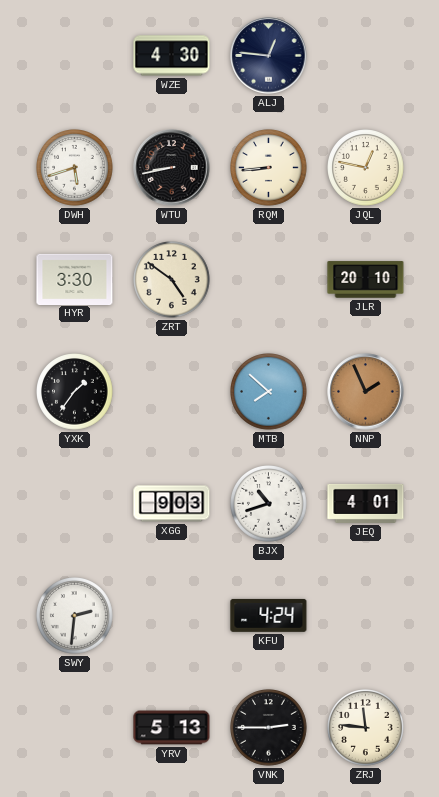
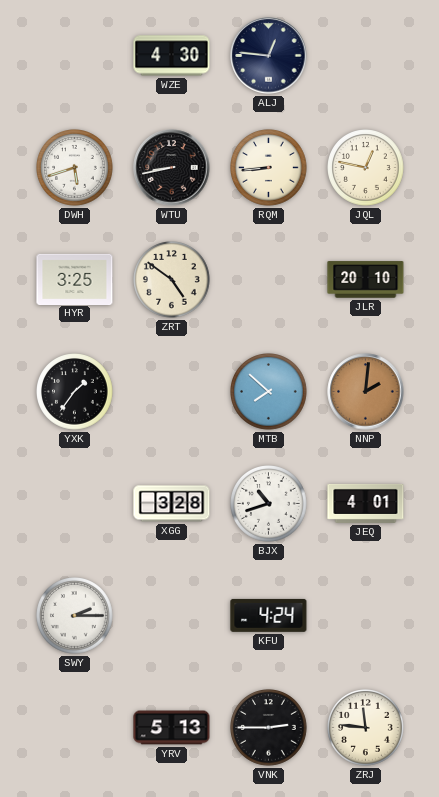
HYR: 3:30 -> 3:25
NNP: 1:56 -> 2:01
XGG: 9:03 -> 3:28
SWY: 2:31 -> 2:15
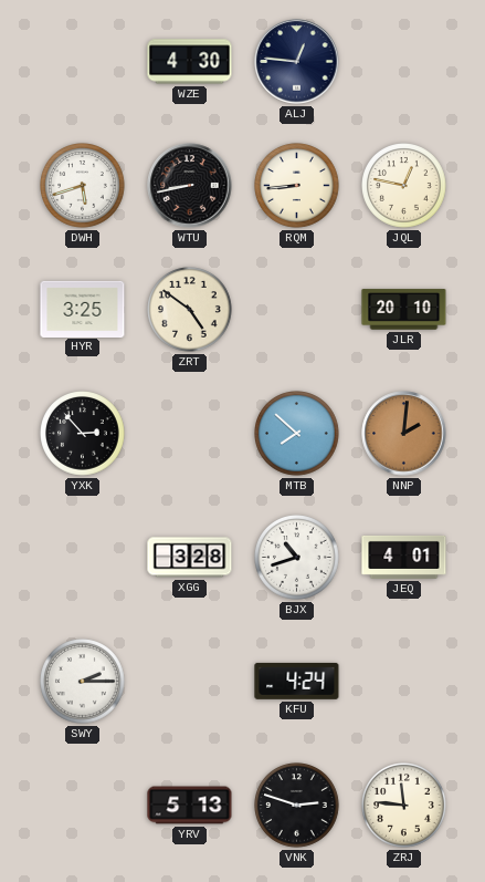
YXK: 1:36 -> 2:53
VNK: 2:45 -> 2:48
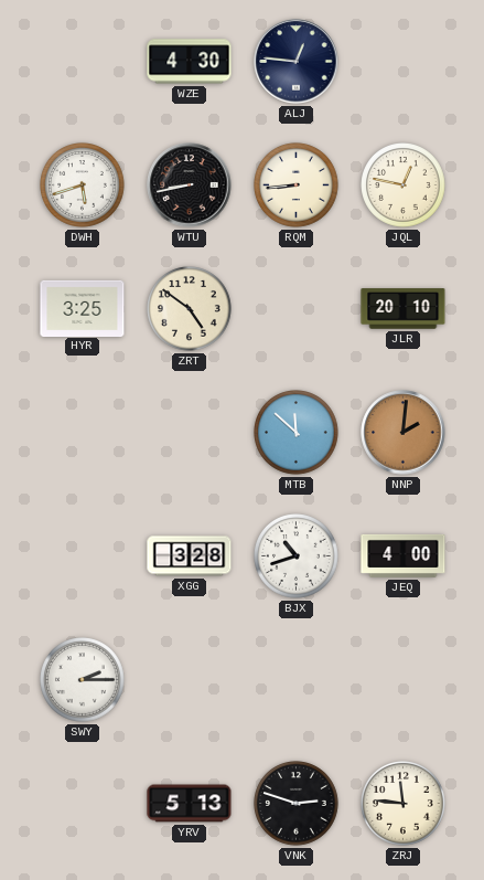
YXK: 2:53 -> none
MTB: 7:52 -> 11:52
JEQ: 4:01 -> 4:00
KFU: 4:24 -> none
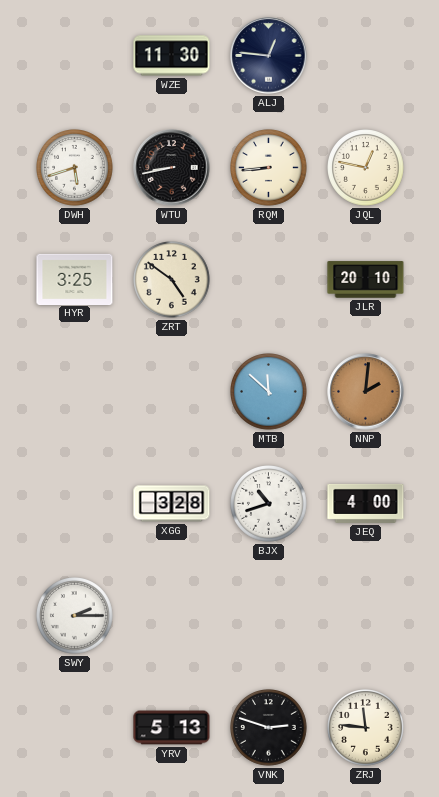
WZE: 4:30 -> 11:30
